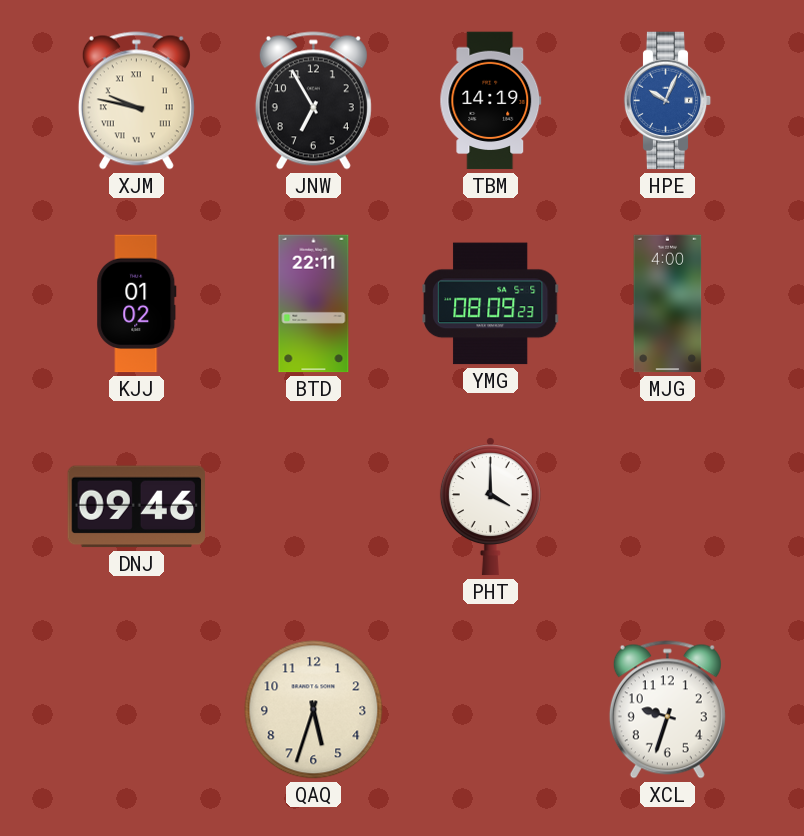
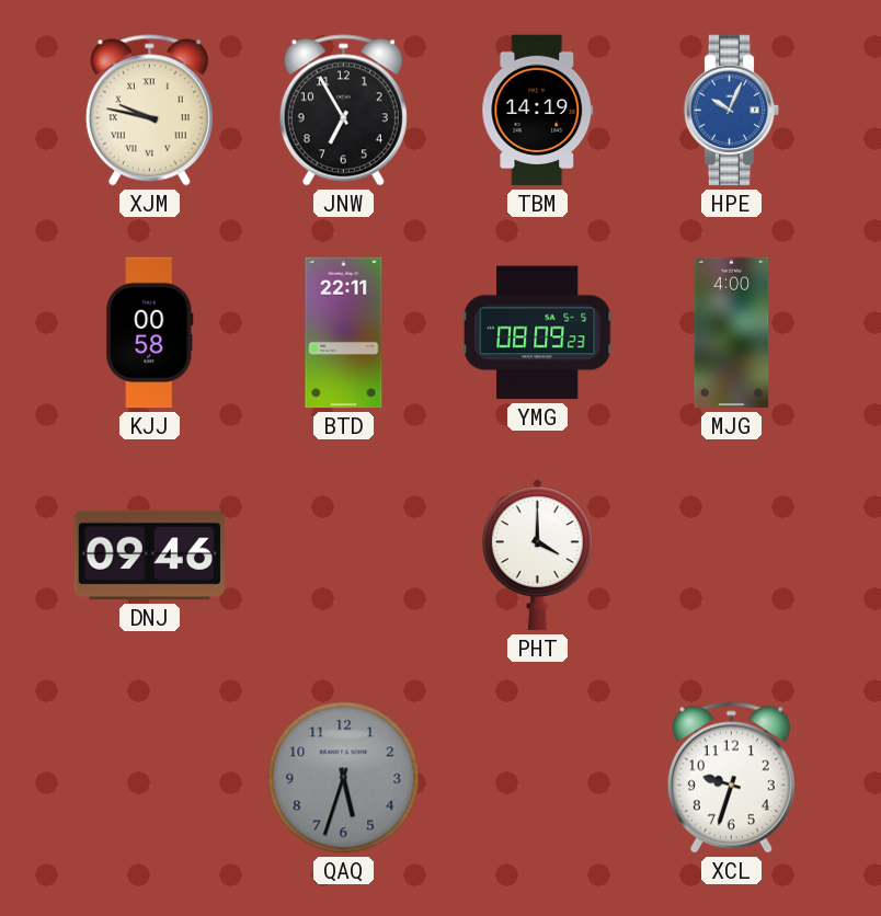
KJJ: 01:02 -> 00:58
QAQ dial: cream -> grey
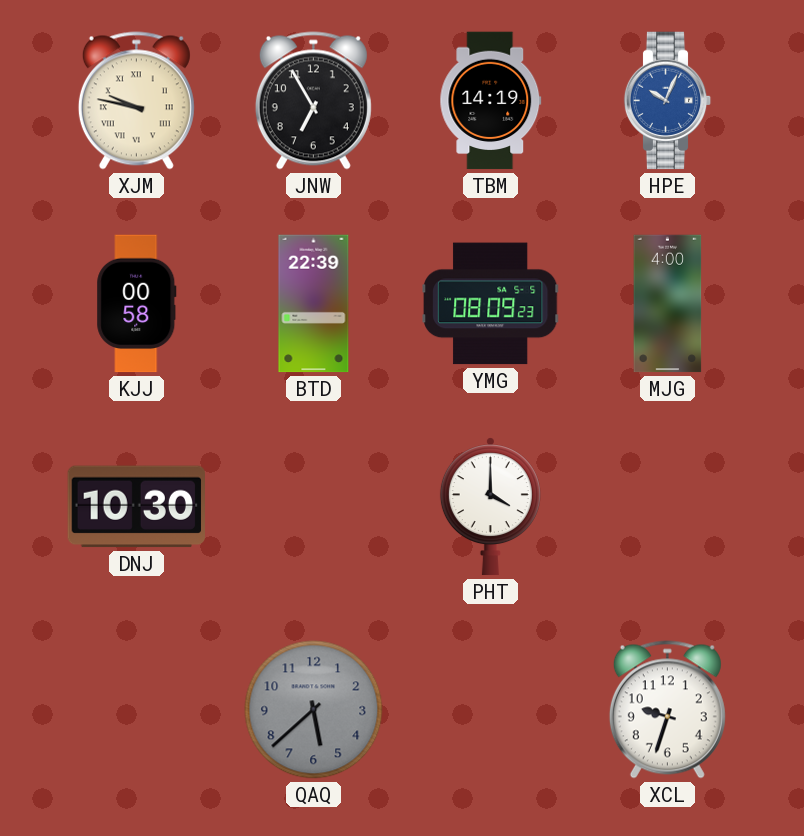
BTD: 22:11 -> 22:39
DNJ: 09:46 -> 10:30
QAQ: 5:33 -> 5:38
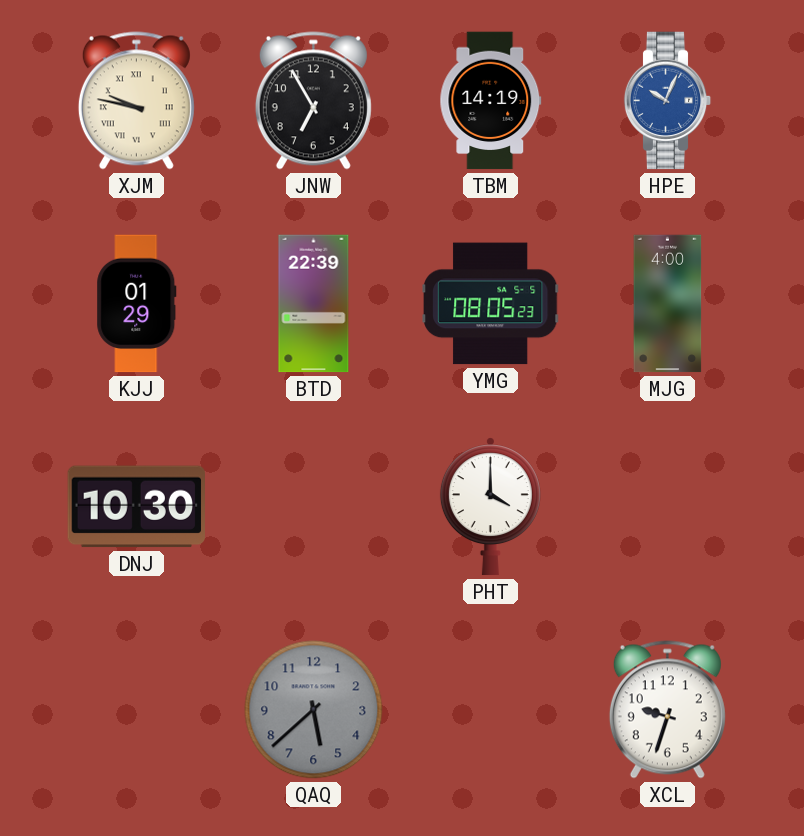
KJJ: 00:58 -> 01:29
YMG: 08:09 -> 08:05
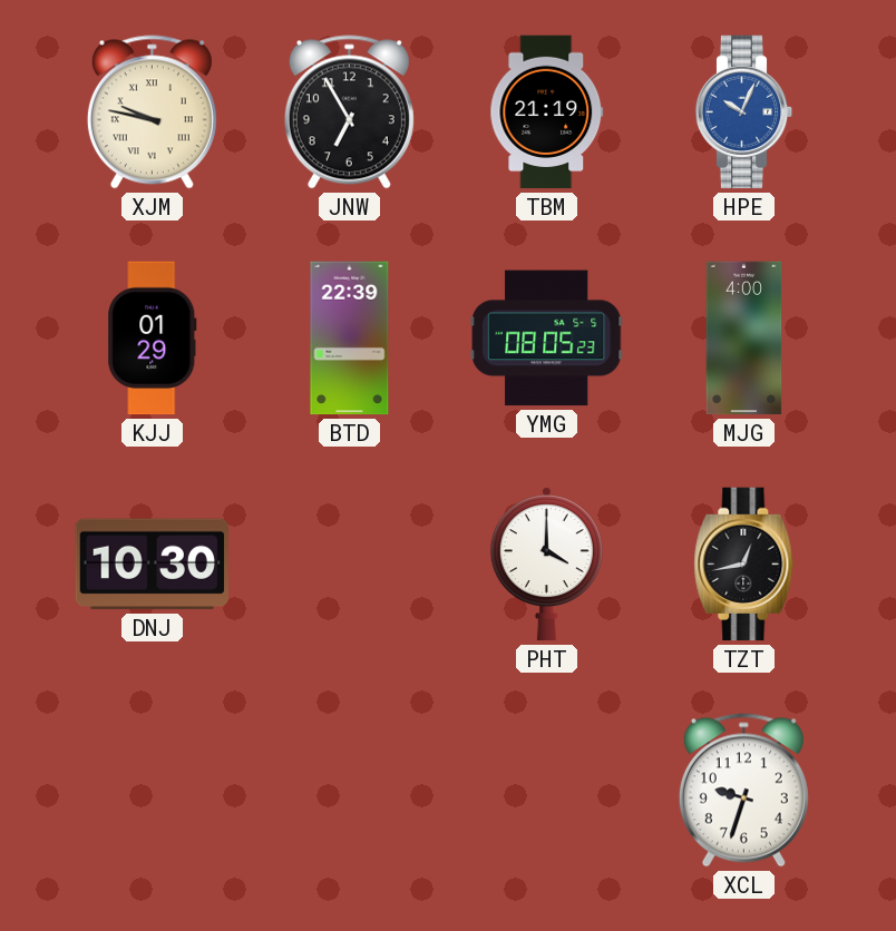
TBM: 14:19 -> 21:19
TZT: none -> 12:43
QAQ: 5:38 -> none
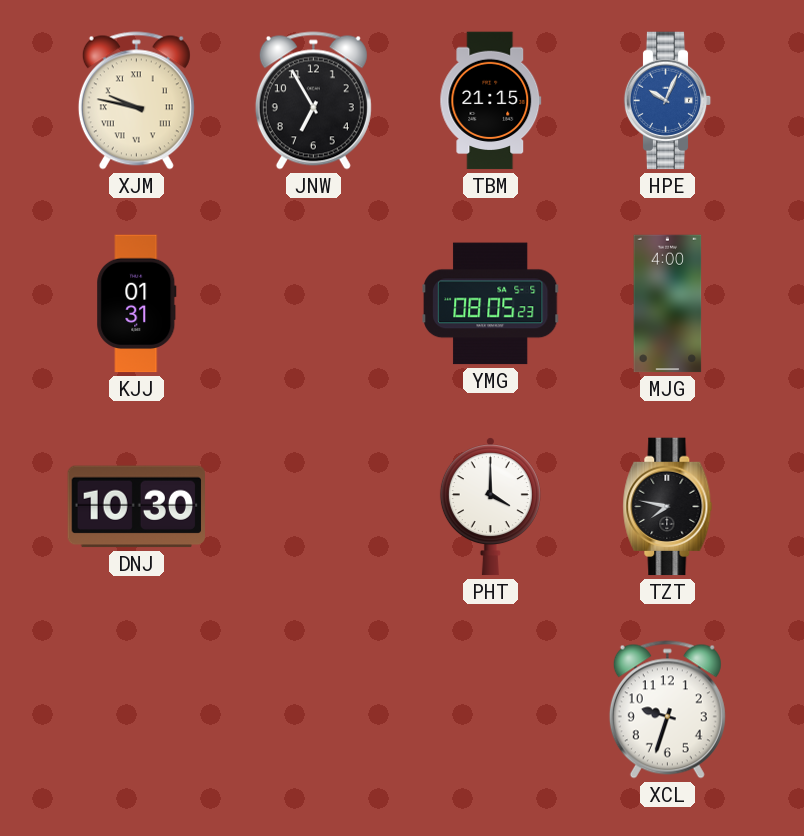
TBM: 21:19 -> 21:15
KJJ: 01:29 -> 01:31
BTD: 22:39 -> none
TZT: 12:43 -> 7:47
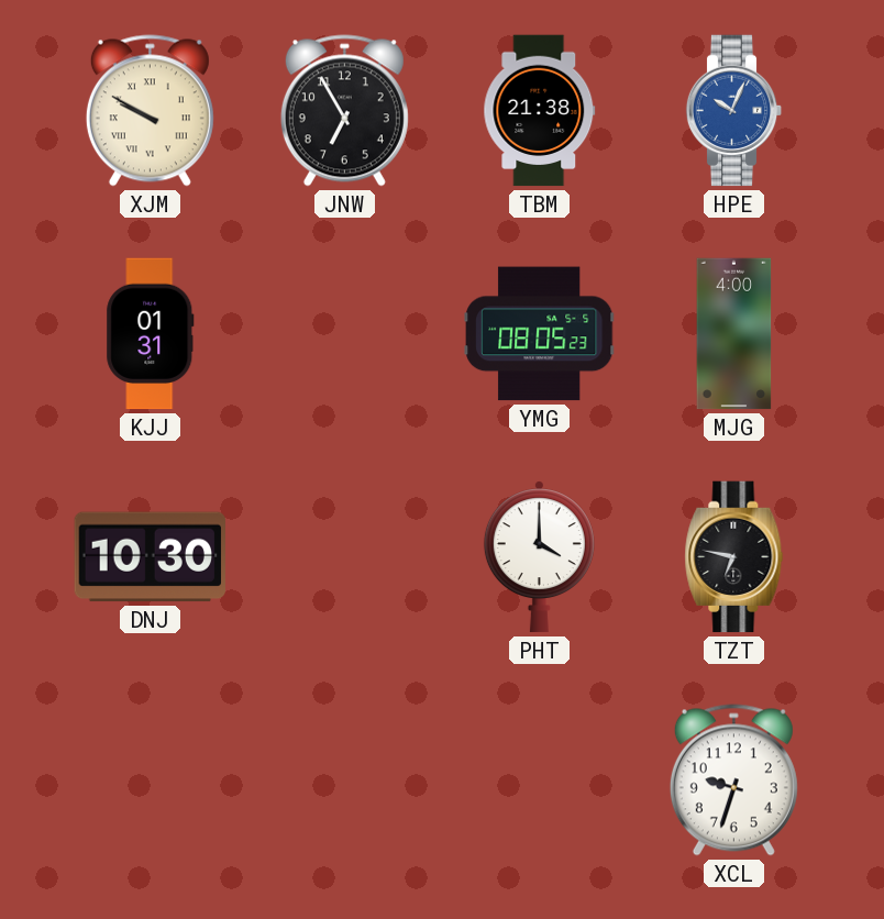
XJM: 9:47 -> 9:50
TBM: 21:15 -> 21:38
TZT: 7:47 -> 6:47
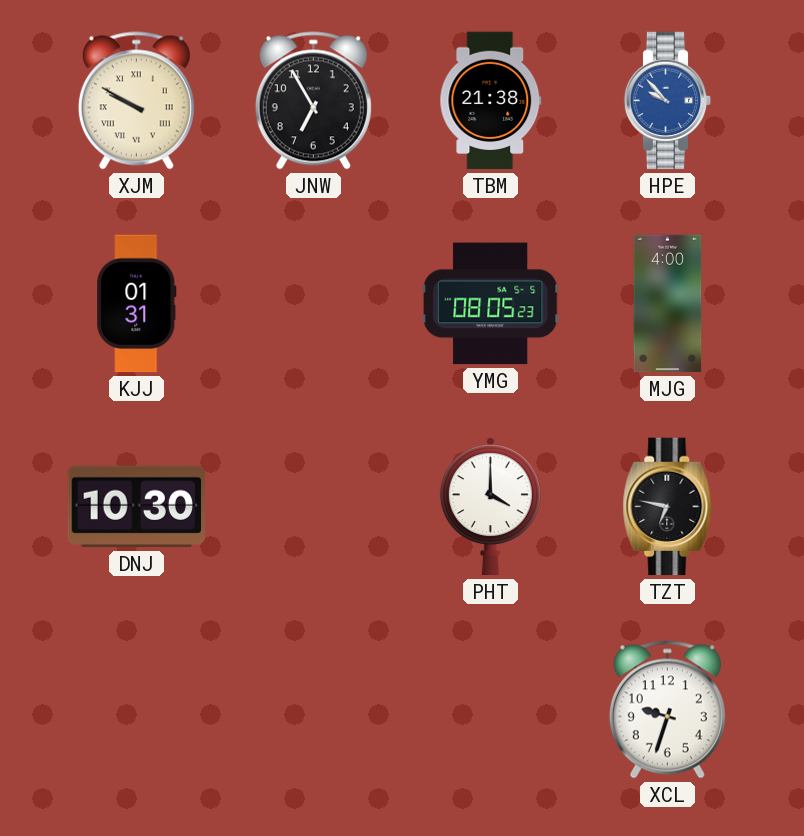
HPE: 10:04 -> 9:53
